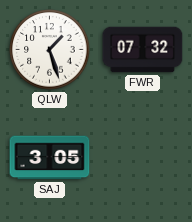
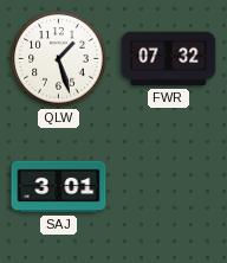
SAJ: 3:05 -> 3:01
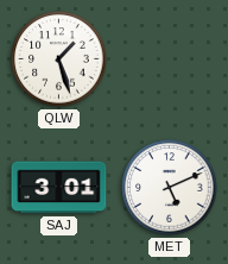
FWR: 07:32 -> none
MET: none -> 5:11
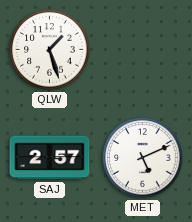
SAJ: 3:01 -> 2:57
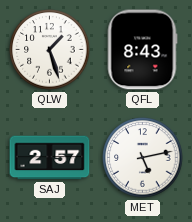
QFL: none -> 8:43
MET: 5:11 -> 5:13
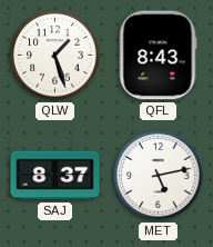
SAJ: 2:57 -> 8:37
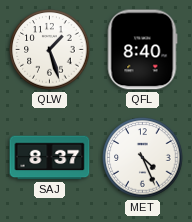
QFL: 8:43 -> 8:40
MET: 5:13 -> 4:26
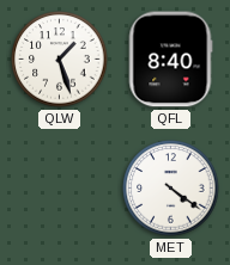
SAJ: 8:37 -> none
MET: 4:26 -> 4:21
